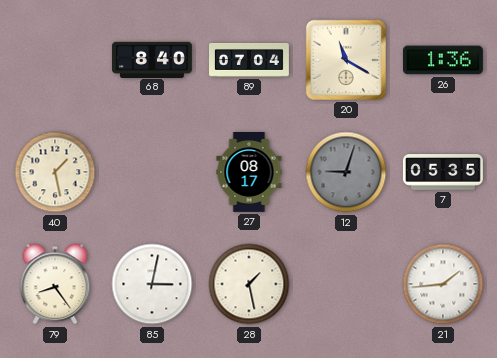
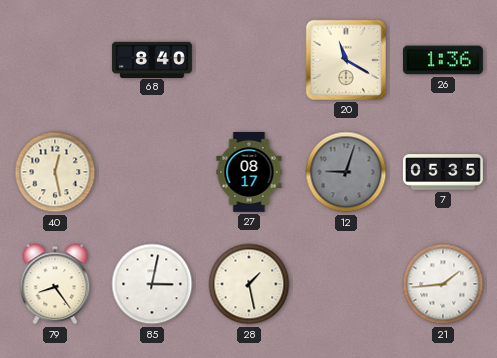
89: 07:04 -> none
40: 1:28 -> 12:28
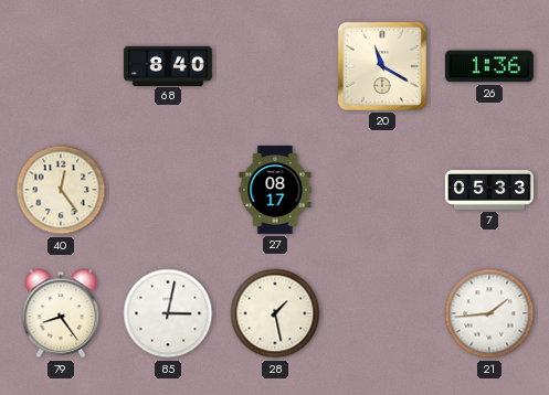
40: 12:28 -> 12:24
12: 9:03 -> none
7: 05:35 -> 05:33
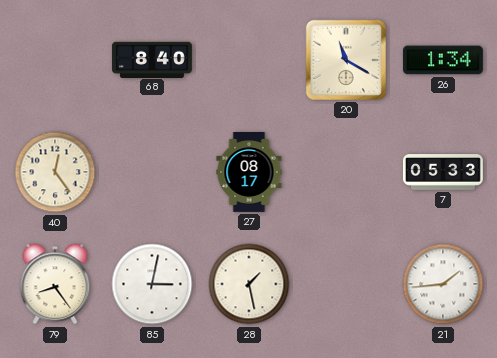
26: 1:36 -> 1:34
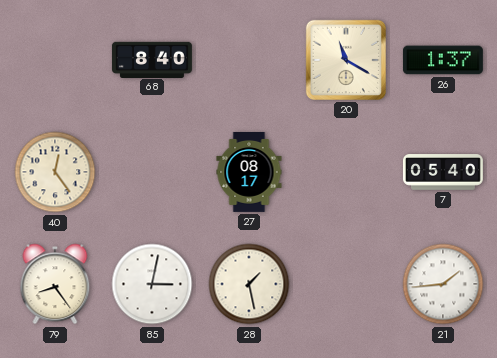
26: 1:34 -> 1:37
7: 05:33 -> 05:40
